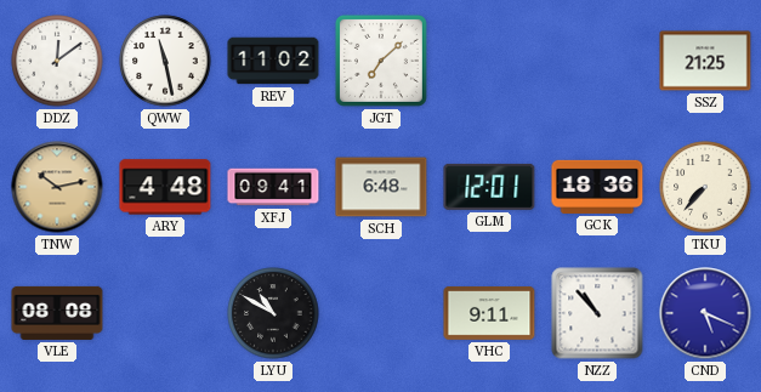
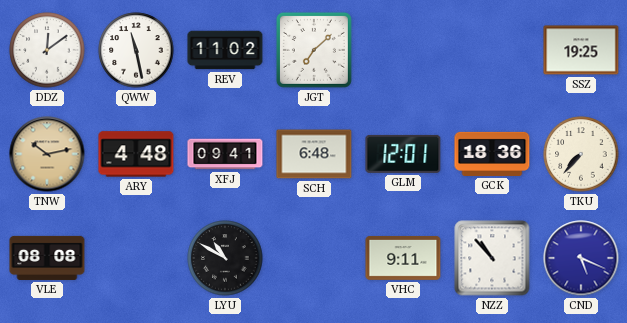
SSZ: 21:25 -> 19:25
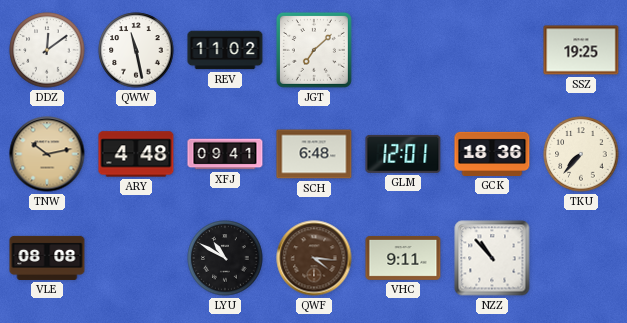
QWF: none -> 4:16
CND: 5:19 -> none
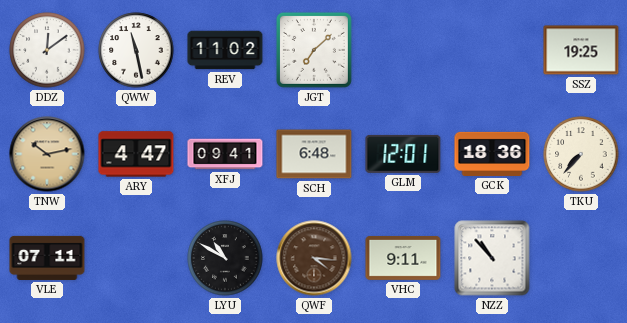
ARY: 4:48 -> 4:47
VLE: 08:08 -> 07:11
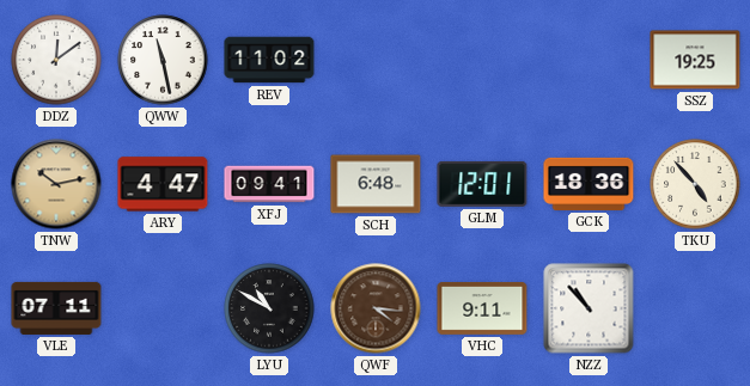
JGT: 7:08 -> none
TKU: 7:37 -> 4:53
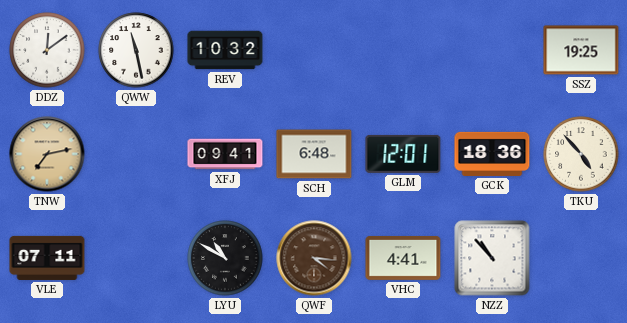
REV: 11:02 -> 10:32
TNW: 10:13 -> 7:13
ARY: 4:47 -> none
VHC: 9:11 -> 4:41
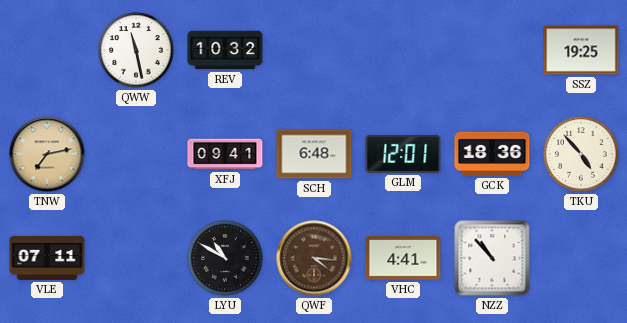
DDZ: 12:09 -> none
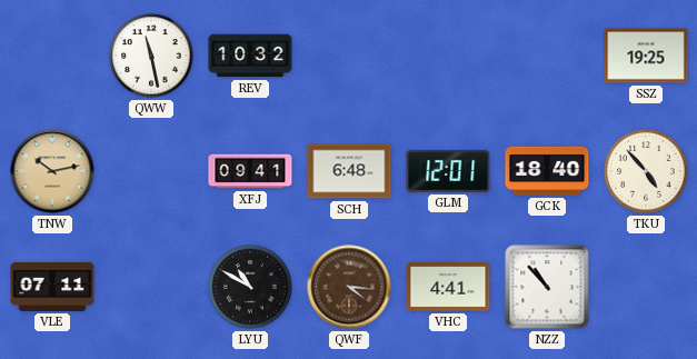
TNW: 7:13 -> 10:13
GCK: 18:36 -> 18:40
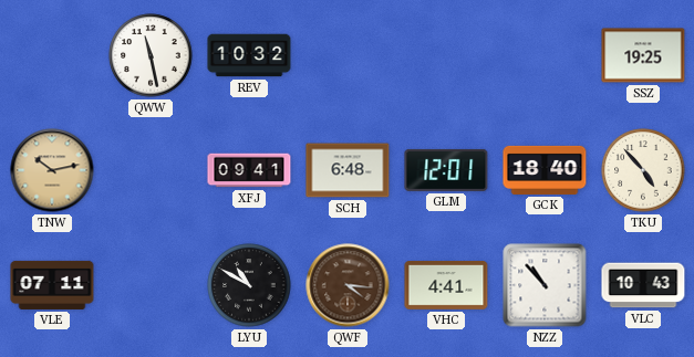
VLC: none -> 10:43
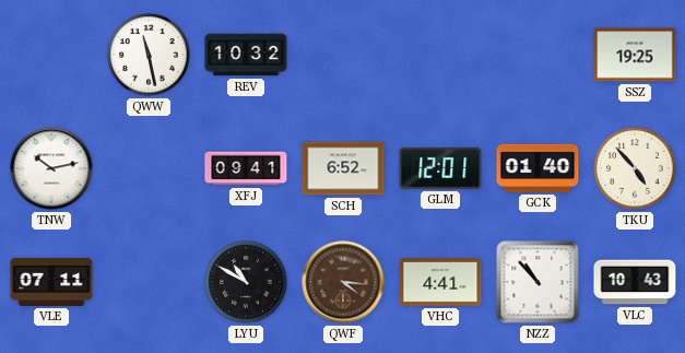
TNW dial: champagne -> white
SCH: 6:48 -> 6:52
GCK: 18:40 -> 01:40
